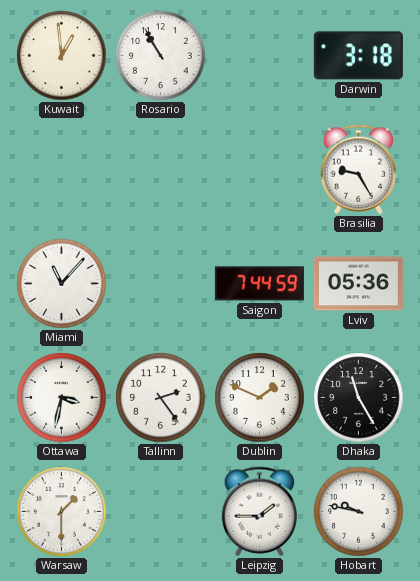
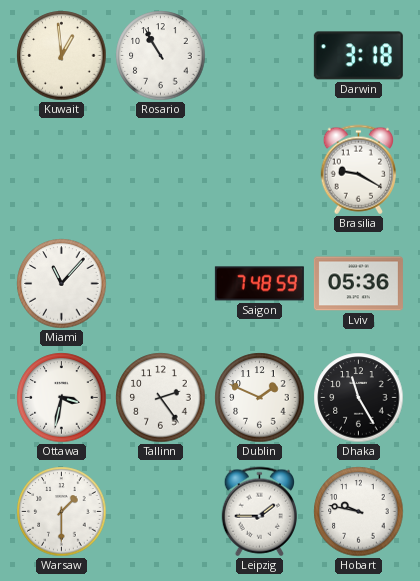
Brasilia: 9:25 -> 9:20
Saigon: 7:44 -> 7:48
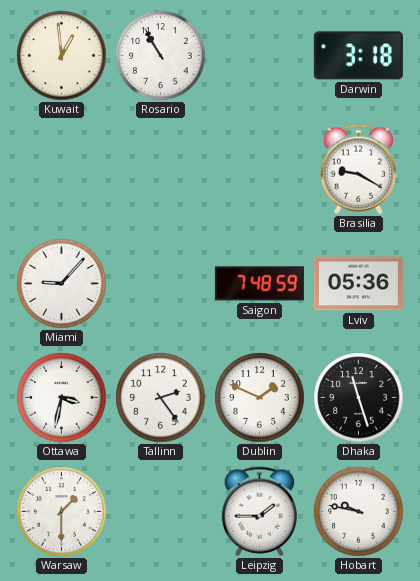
Miami: 11:07 -> 9:07
Dhaka: 11:25 -> 11:27
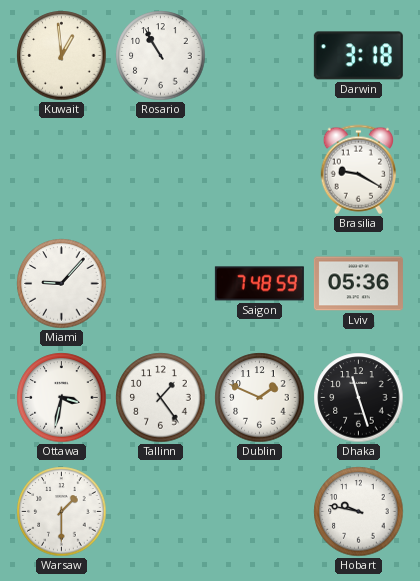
Tallinn: 2:24 -> 1:24
Leipzig: 1:45 -> none
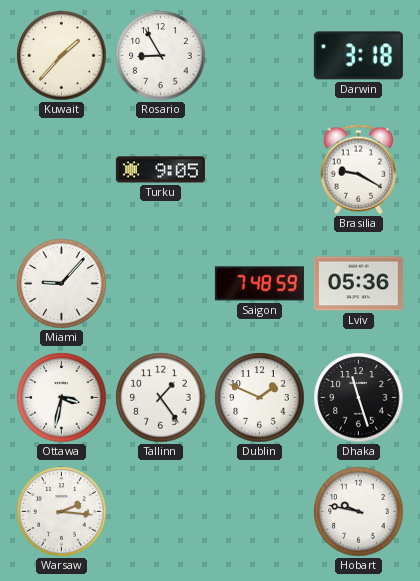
Kuwait: 12:59 -> 1:37
Rosario: 10:55 -> 8:55
Turku: none -> 9:05
Warsaw: 1:30 -> 2:16
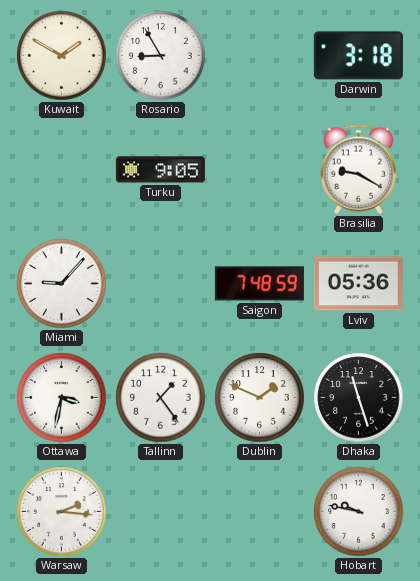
Kuwait: 1:37 -> 1:50
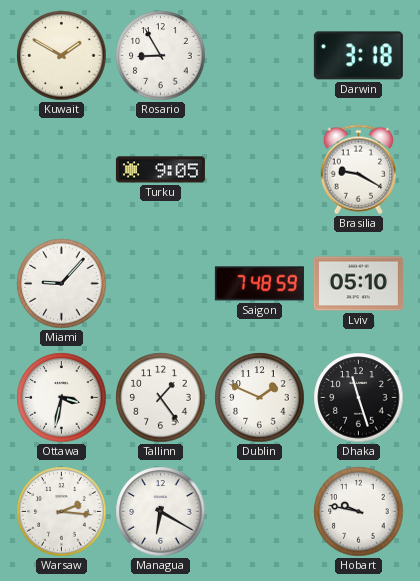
Lviv: 05:36 -> 05:10
Managua: none -> 6:20
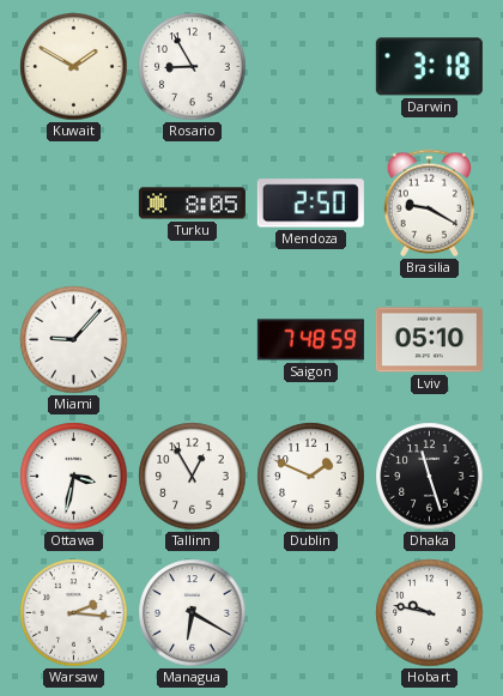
Turku: 9:05 -> 8:05
Mendoza: none -> 2:50
Tallinn: 1:24 -> 12:55
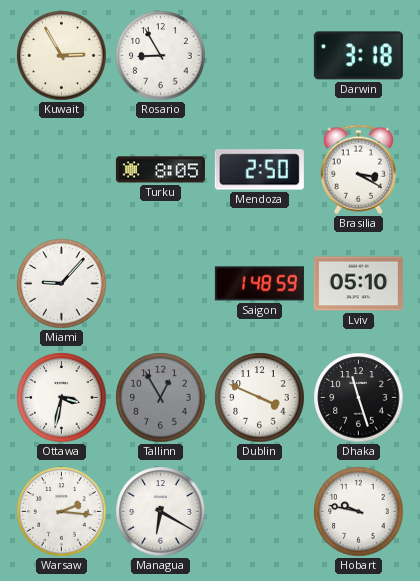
Kuwait: 1:50 -> 2:55
Brasilia: 9:20 -> 3:20
Saigon: 7:48 -> 1:48
Tallinn dial: white -> grey
Dublin: 1:49 -> 3:49
